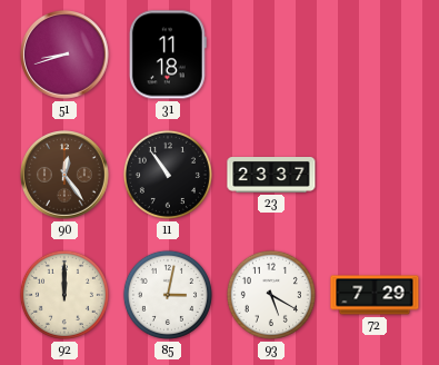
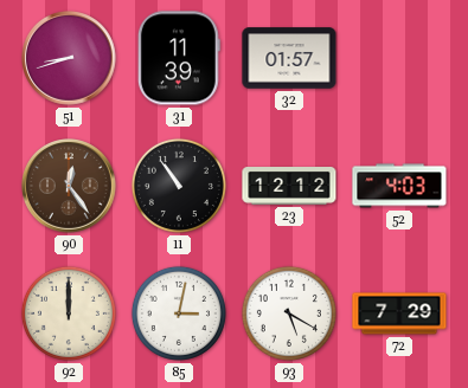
31: 11:18 -> 11:39
32: none -> 01:57
23: 23:37 -> 12:12
52: none -> 4:03
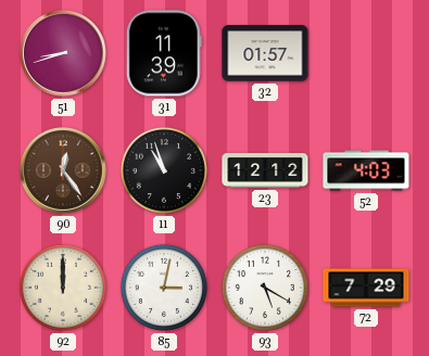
11: 10:54 -> 10:57
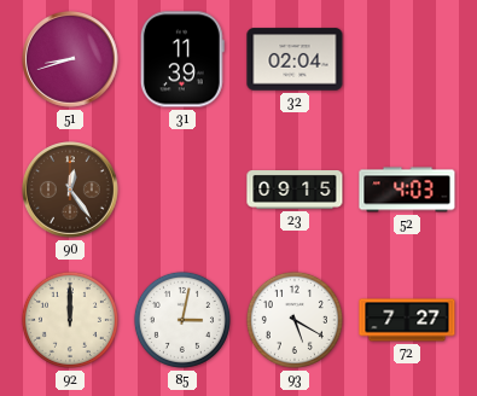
32: 01:57 -> 02:04
11: 10:57 -> none
23: 12:12 -> 09:15
72: 7:29 -> 7:27
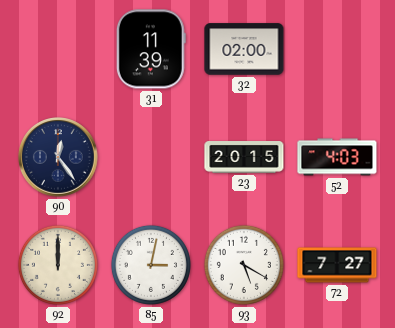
51: 8:42 -> none
32: 02:04 -> 02:00
90 dial: brown -> navy
23: 09:15 -> 20:15
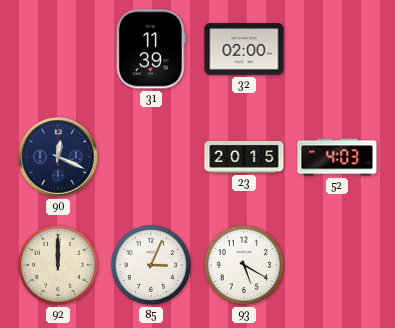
90: 12:24 -> 12:19
85: 3:02 -> 3:04
72: 7:27 -> none
